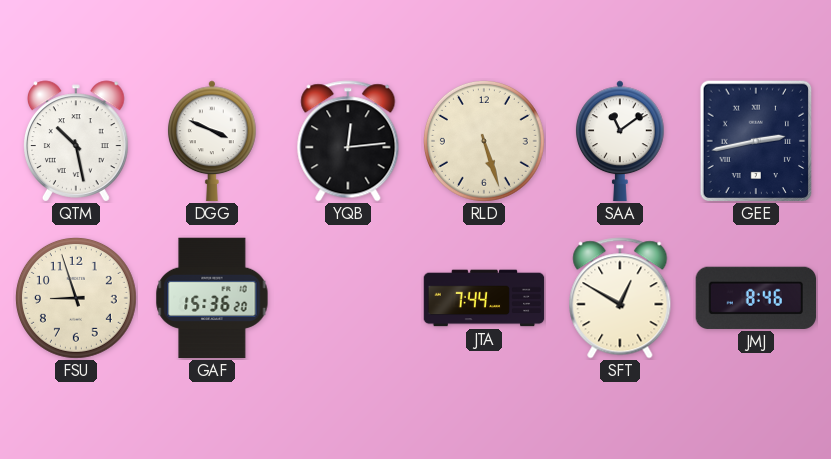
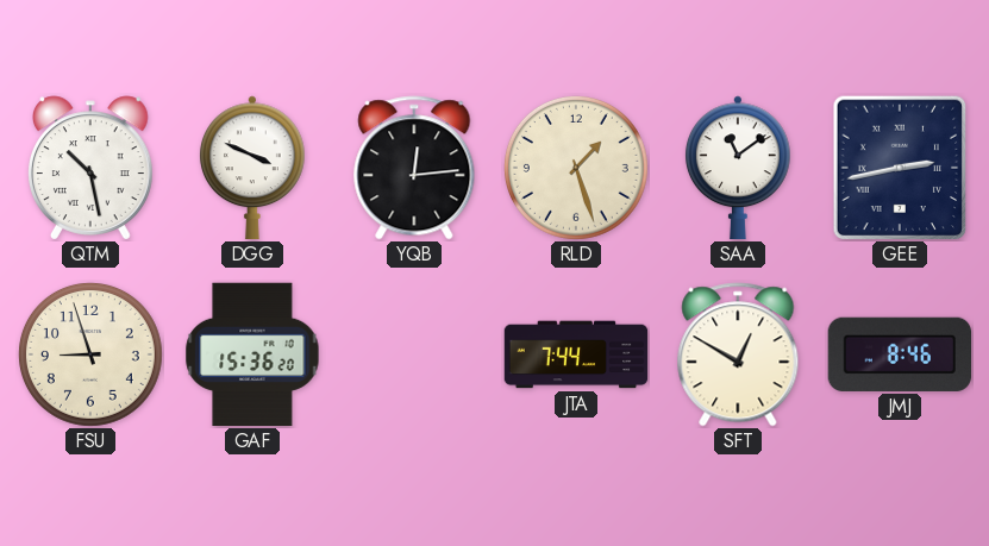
RLD: 5:27 -> 1:27
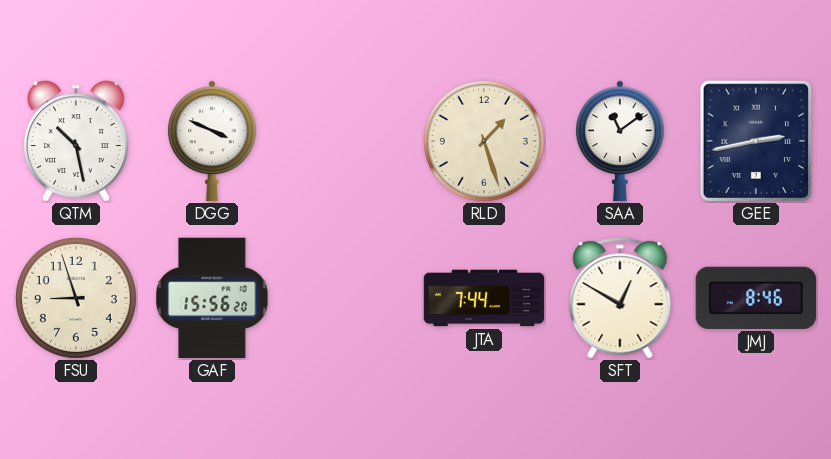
YQB: 12:14 -> none
GAF: 15:36 -> 15:56
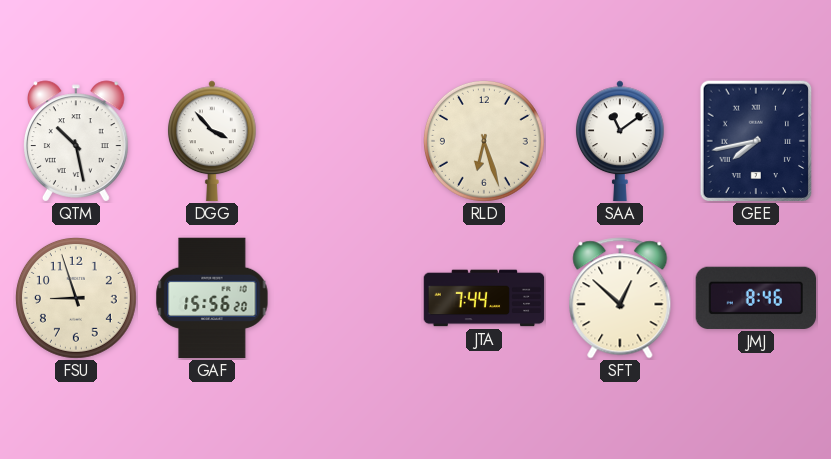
DGG: 3:49 -> 3:53
RLD: 1:27 -> 6:27
GEE: 2:43 -> 7:43
SFT: 12:50 -> 12:52
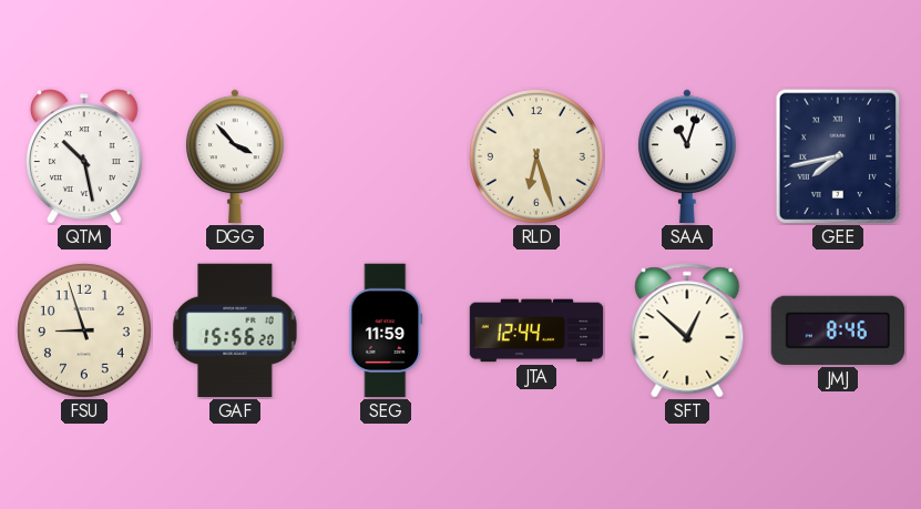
SAA: 11:09 -> 11:03
SEG: none -> 11:59
JTA: 7:44 -> 12:44
